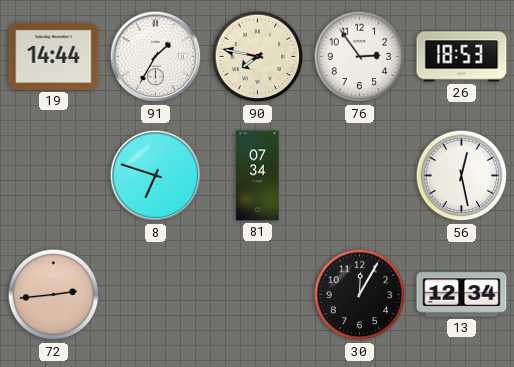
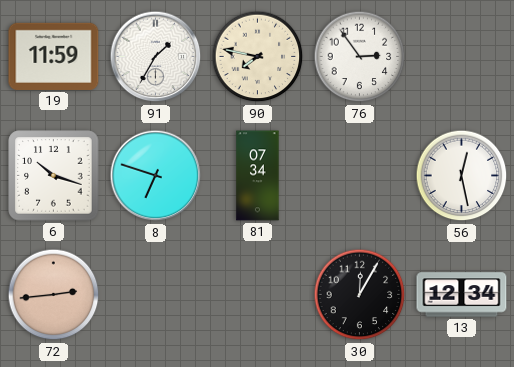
19: 14:44 -> 11:59
26: 18:53 -> none
6: none -> 10:18
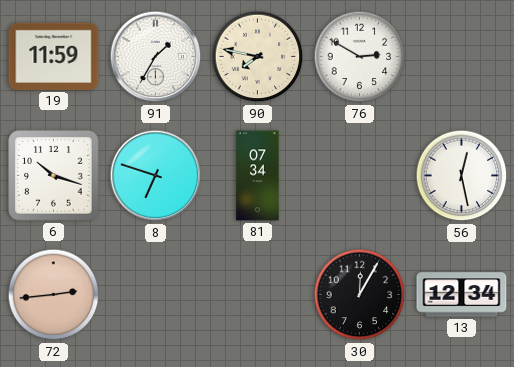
76: 2:54 -> 2:50
